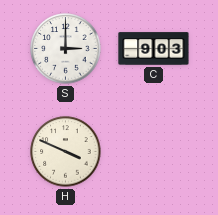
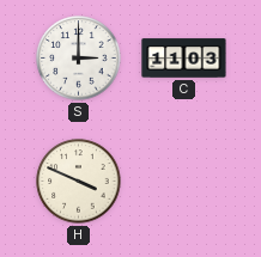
C: 9:03 -> 11:03
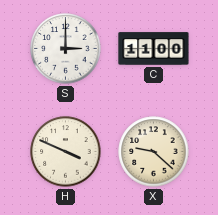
C: 11:03 -> 11:00
X: none -> 9:22
